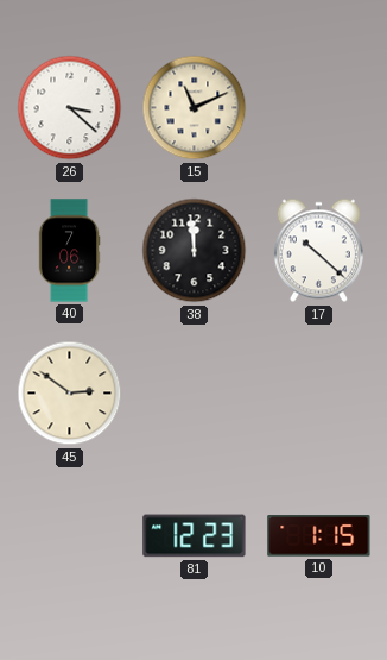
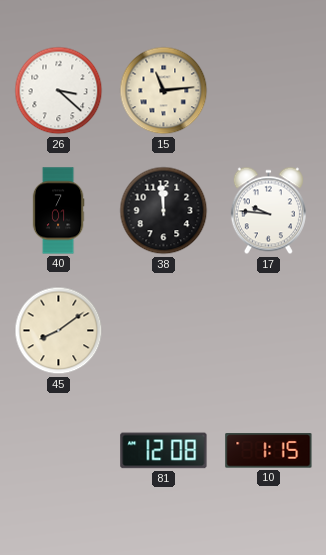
15: 11:11 -> 11:14
40: 7:06 -> 7:01
17: 10:22 -> 9:46
45: 2:51 -> 8:09
81: 12:23 -> 12:08
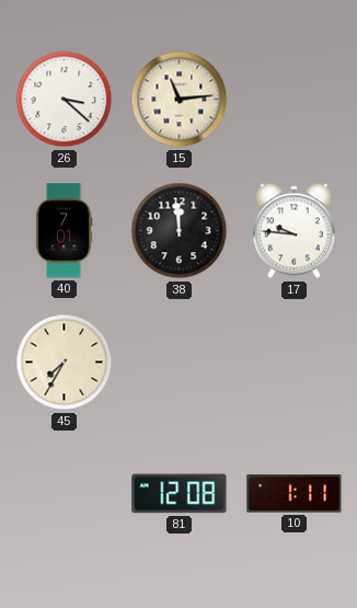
45: 8:09 -> 7:35
10: 1:15 -> 1:11
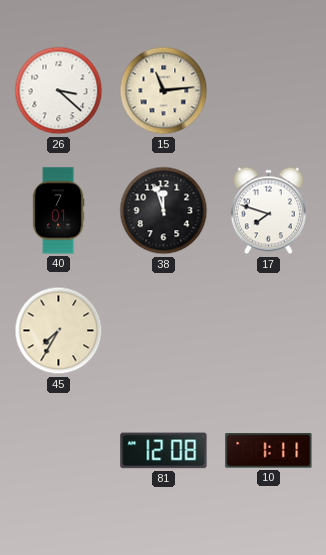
38: 11:59 -> 11:57
17: 9:46 -> 7:48
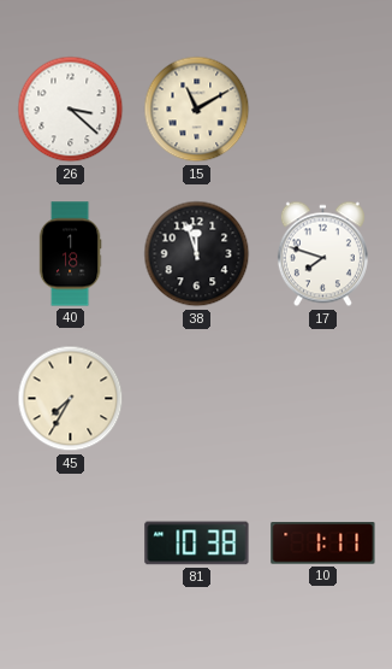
15: 11:14 -> 11:10
40: 7:01 -> 1:18
81: 12:08 -> 10:38
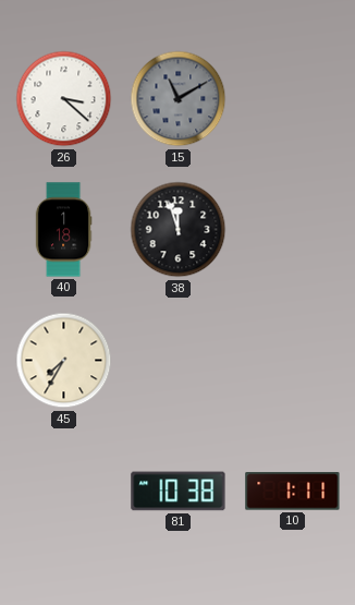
15 dial: cream -> grey
17: 7:48 -> none
